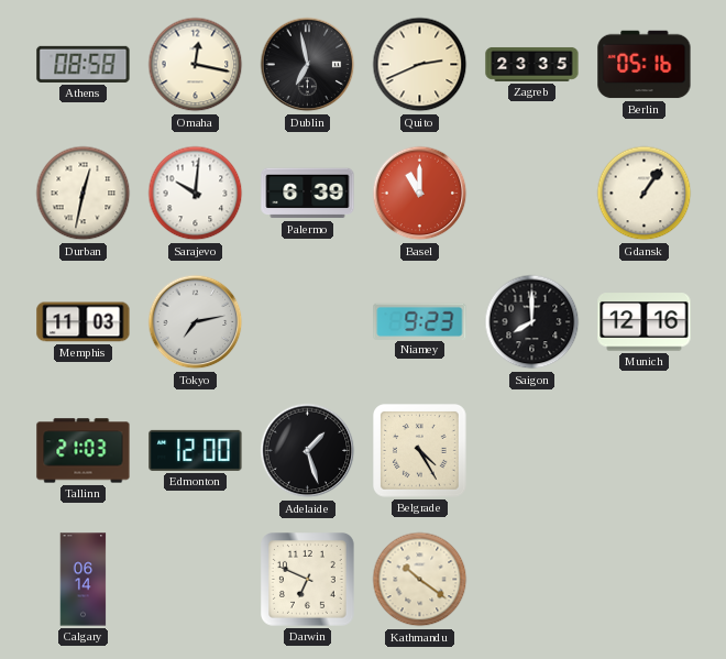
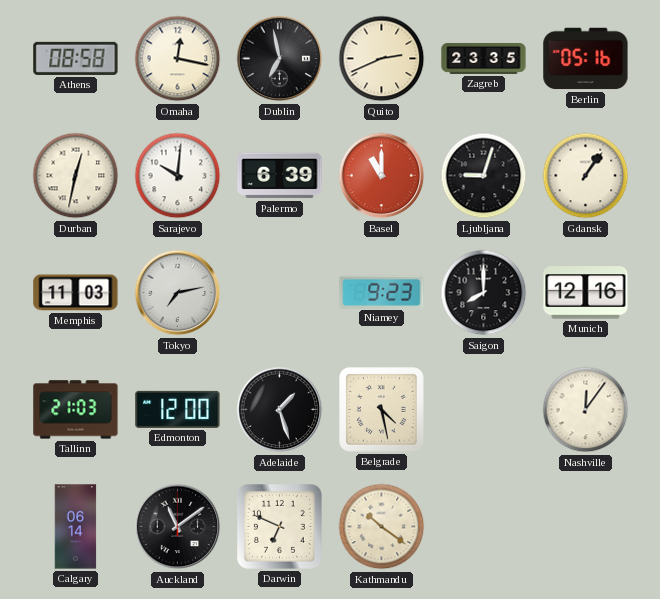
Ljubljana: none -> 9:03
Belgrade: 4:25 -> 4:28
Nashville: none -> 12:06
Auckland: none -> 11:09
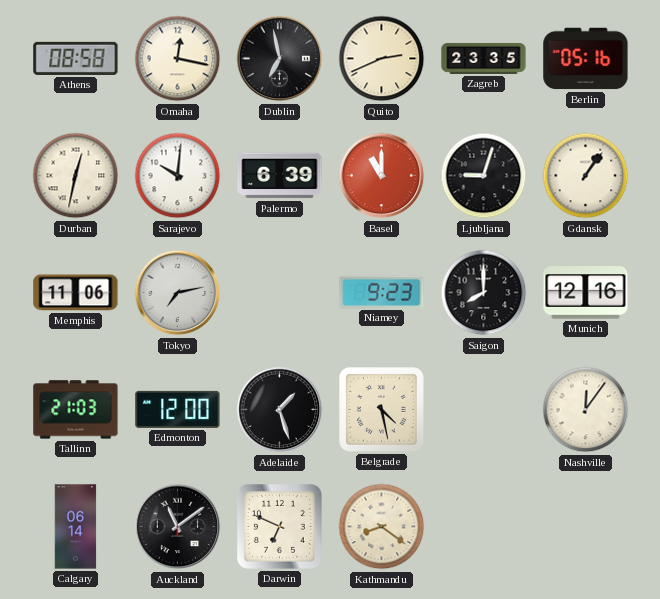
Memphis: 11:03 -> 11:06
Kathmandu: 10:21 -> 8:21
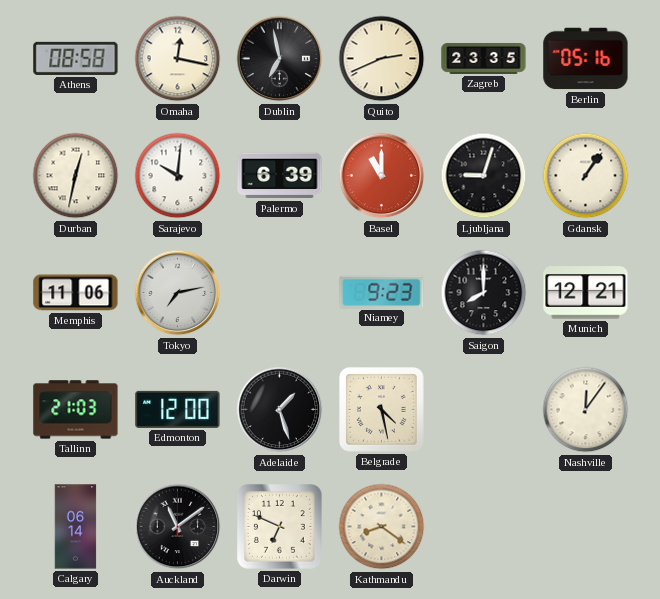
Munich: 12:16 -> 12:21
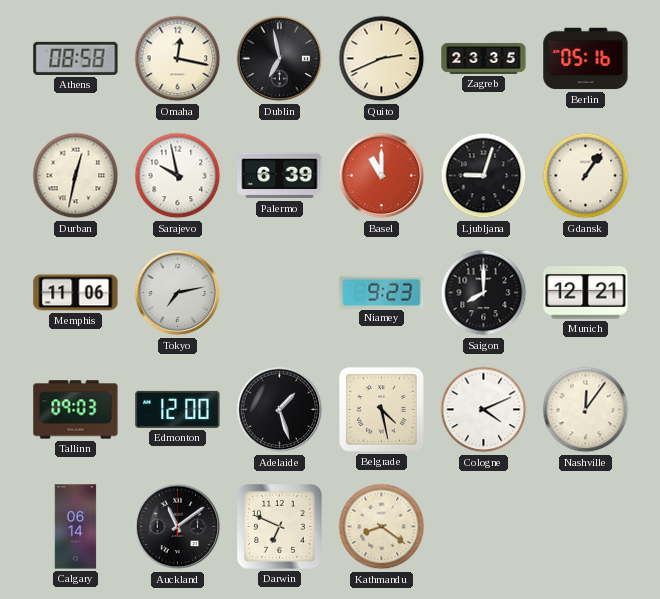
Sarajevo: 10:01 -> 9:58
Tallinn: 21:03 -> 09:03
Cologne: none -> 4:11
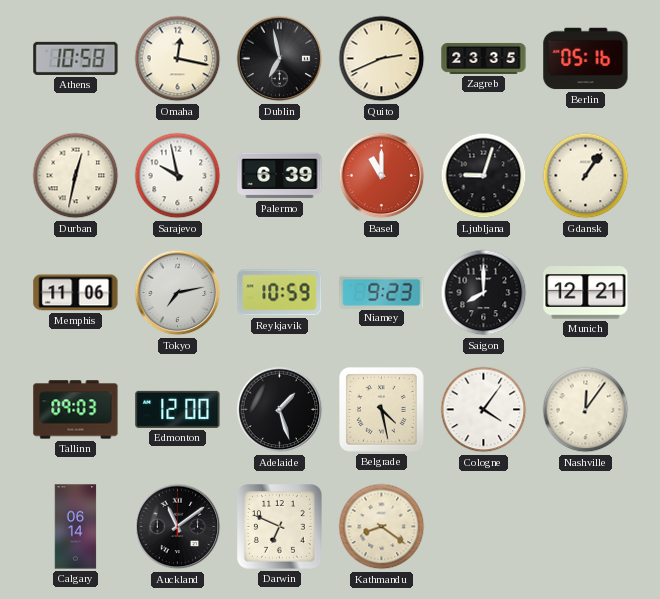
Athens: 08:58 -> 10:58
Reykjavik: none -> 10:59
Cologne: 4:11 -> 4:06
